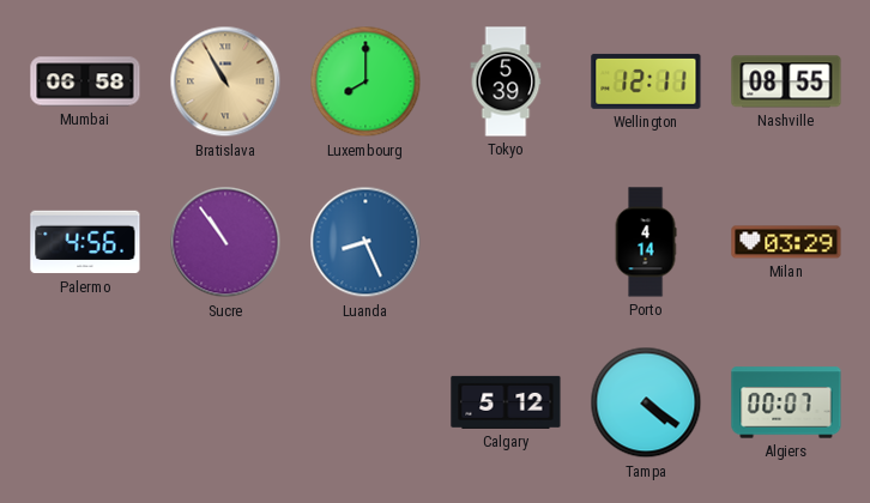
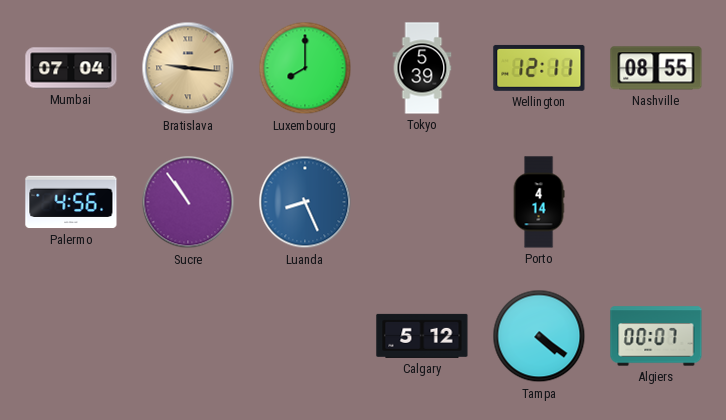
Mumbai: 06:58 -> 07:04
Bratislava: 10:55 -> 9:16
Milan: 03:29 -> none
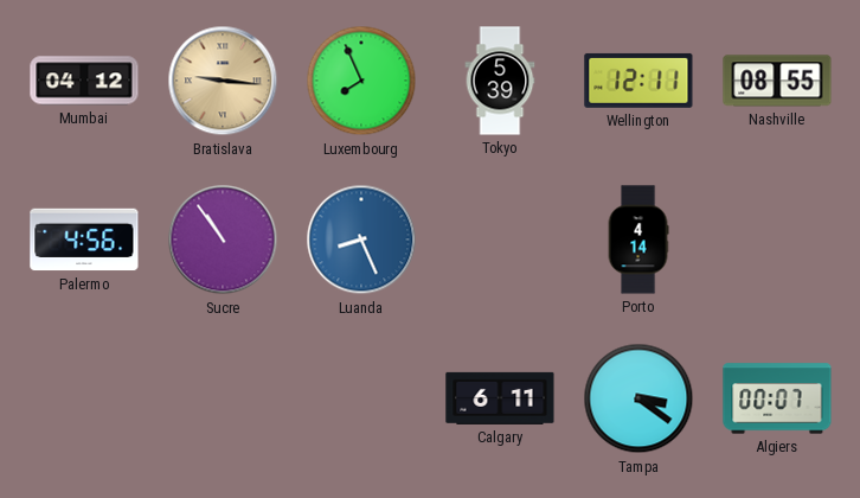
Mumbai: 07:04 -> 04:12
Luxembourg: 8:00 -> 7:56
Calgary: 5:12 -> 6:11
Tampa: 4:21 -> 3:21
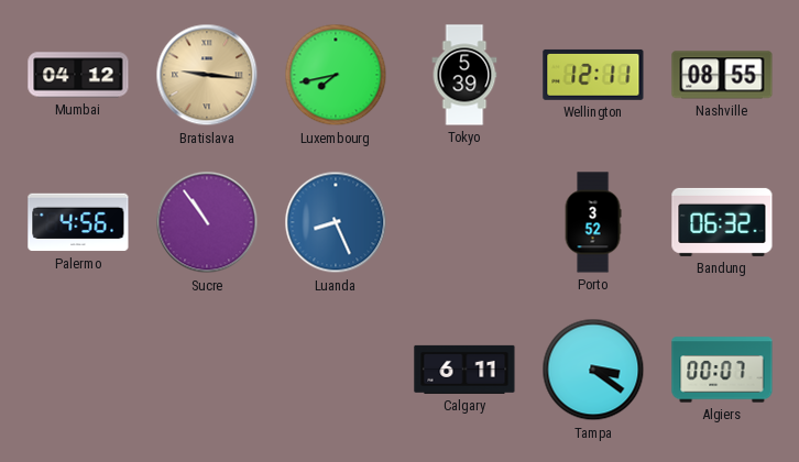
Luxembourg: 7:56 -> 7:43
Porto: 4:14 -> 3:52
Bandung: none -> 06:32
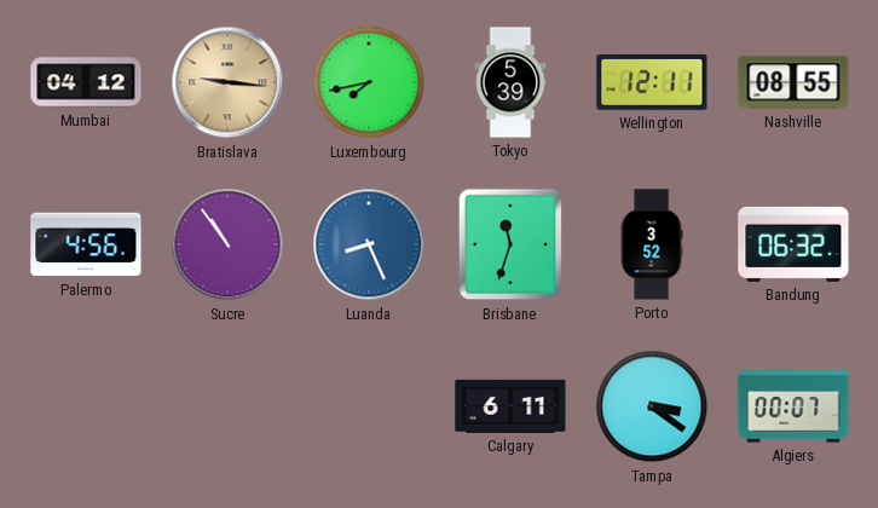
Brisbane: none -> 11:33
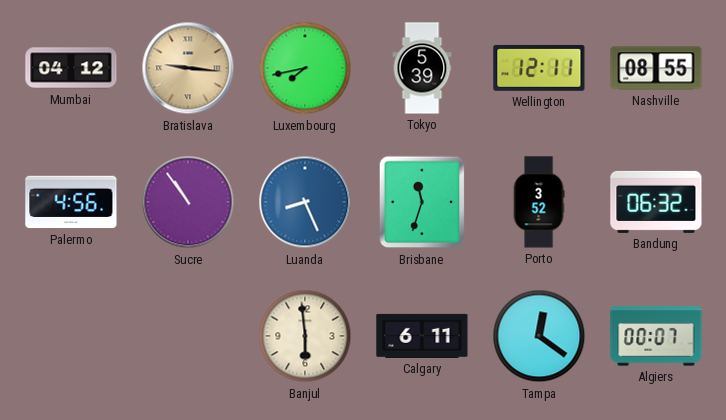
Banjul: none -> 5:59
Tampa: 3:21 -> 12:21
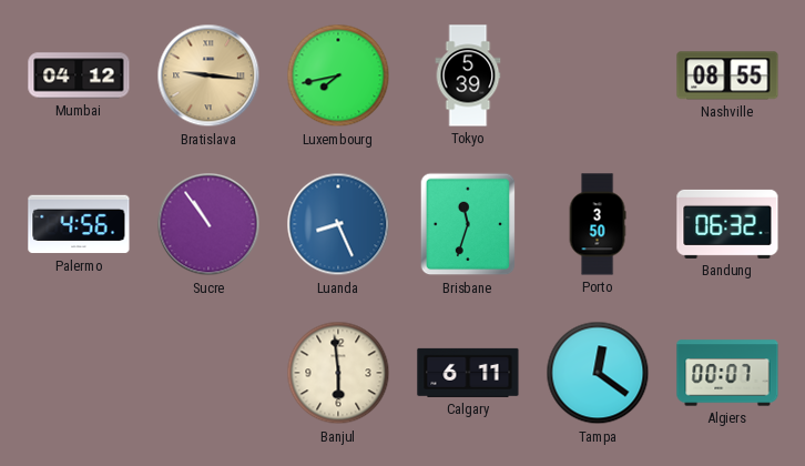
Wellington: 12:11 -> none
Porto: 3:52 -> 3:50
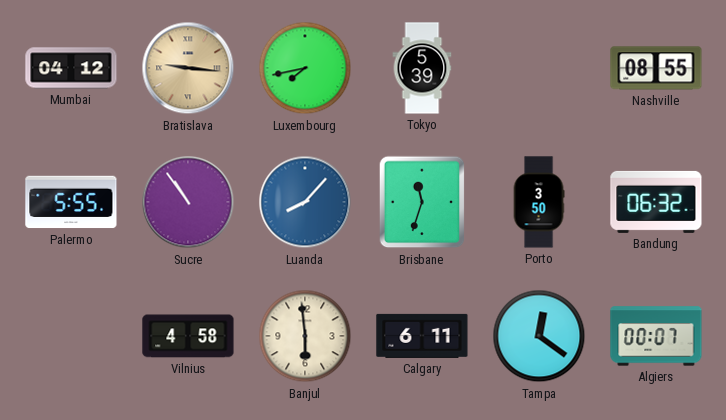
Palermo: 4:56 -> 5:55
Luanda: 8:26 -> 8:07
Vilnius: none -> 4:58
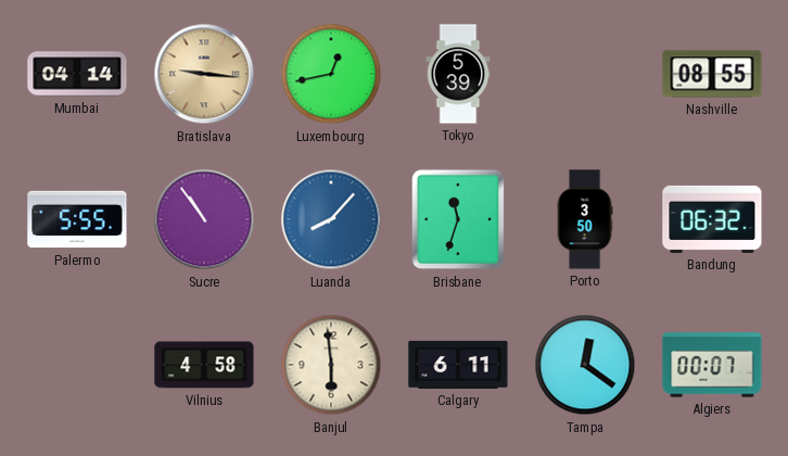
Mumbai: 04:12 -> 04:14
Luxembourg: 7:43 -> 12:43
